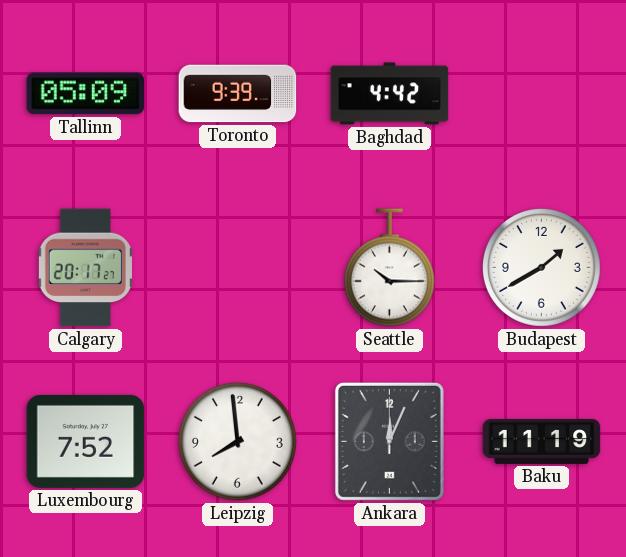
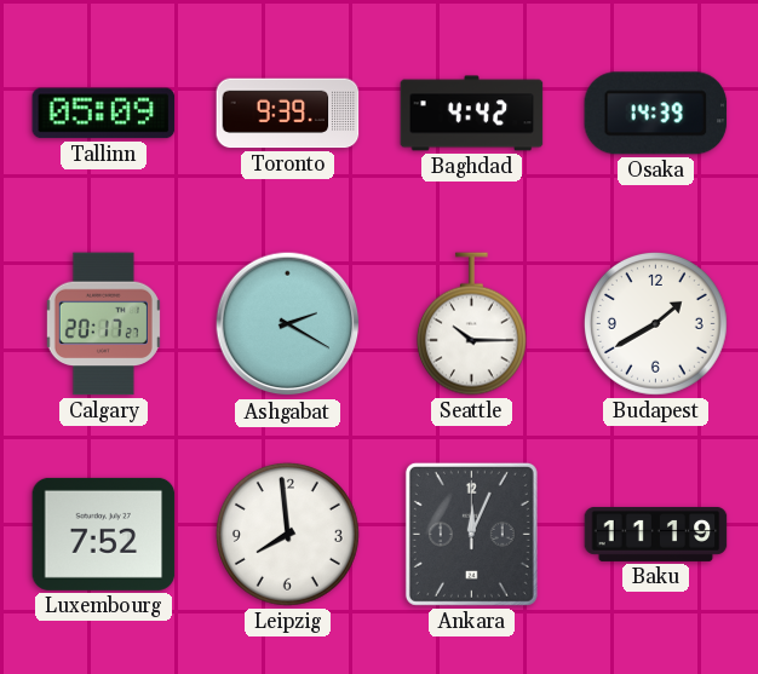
Osaka: none -> 14:39
Ashgabat: none -> 2:20
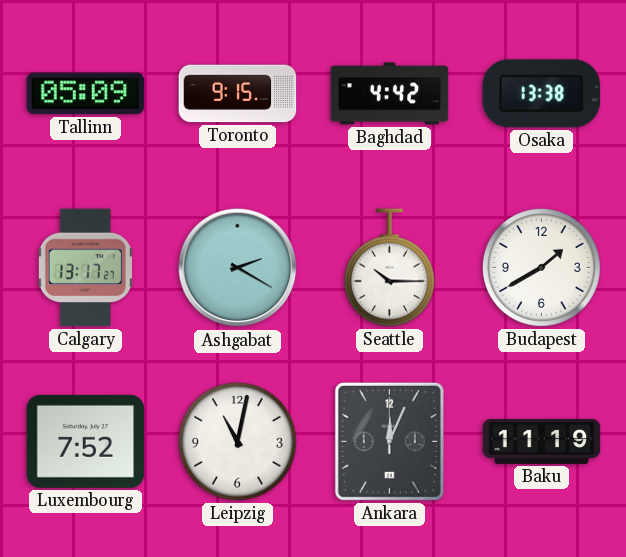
Toronto: 9:39 -> 9:15
Osaka: 14:39 -> 13:38
Calgary: 20:17 -> 13:17
Leipzig: 7:59 -> 11:02
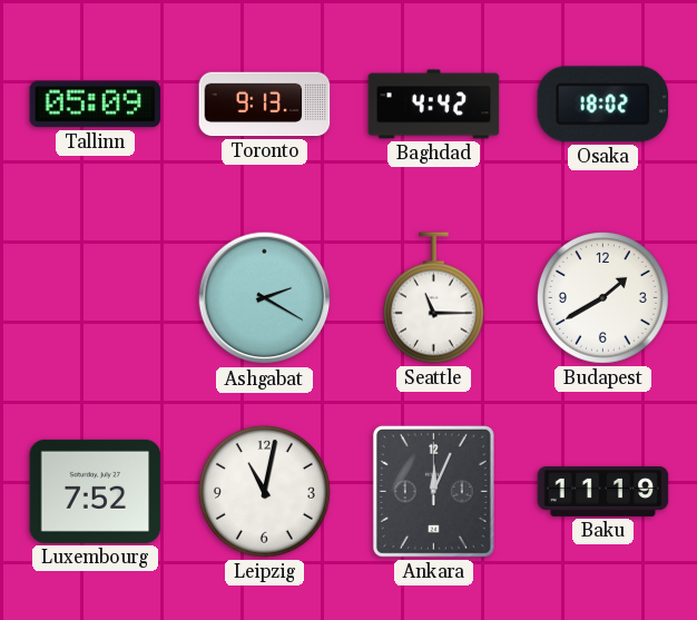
Toronto: 9:15 -> 9:13
Osaka: 13:38 -> 18:02
Calgary: 13:17 -> none
Seattle: 10:15 -> 11:15
